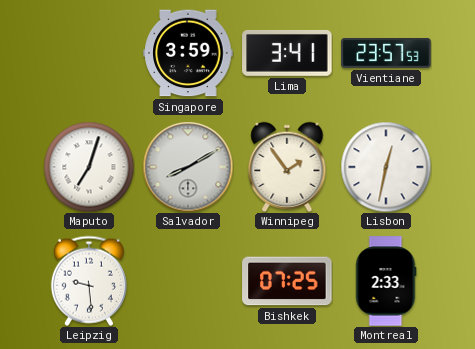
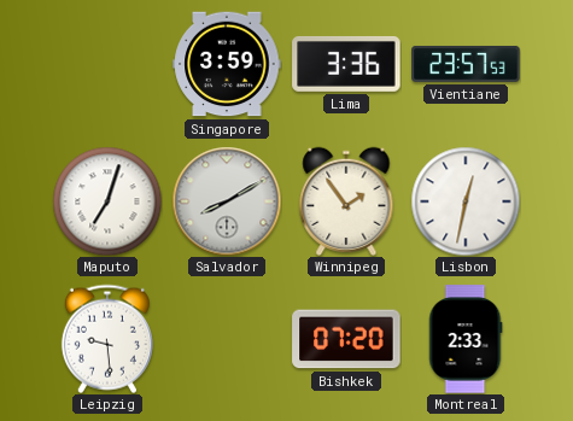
Lima: 3:41 -> 3:36
Bishkek: 07:25 -> 07:20
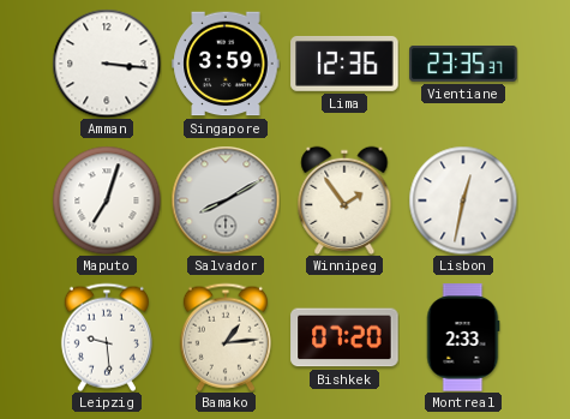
Amman: none -> 3:16
Lima: 3:36 -> 12:36
Vientiane: 23:57 -> 23:35
Bamako: none -> 1:14
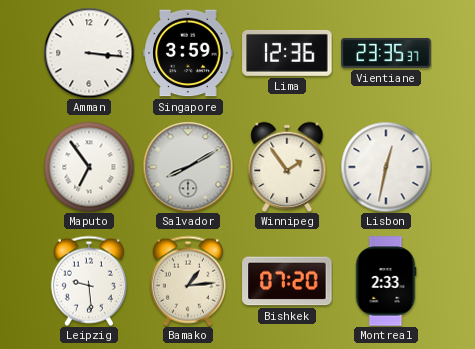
Maputo: 7:03 -> 6:54
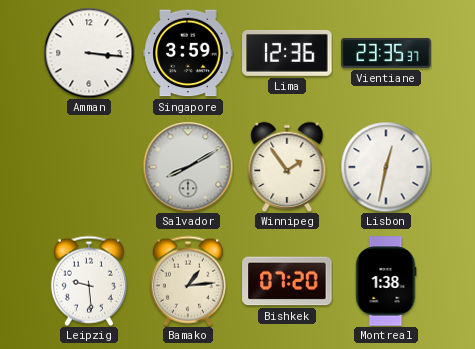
Maputo: 6:54 -> none
Montreal: 2:33 -> 1:38
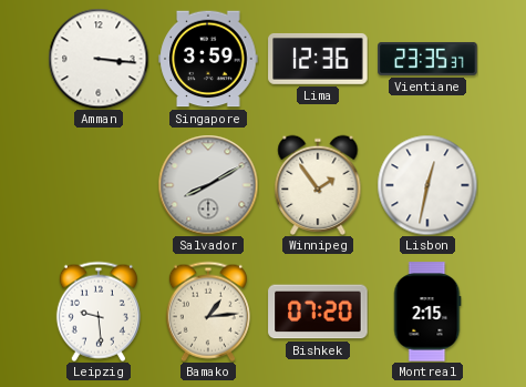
Montreal: 1:38 -> 2:15
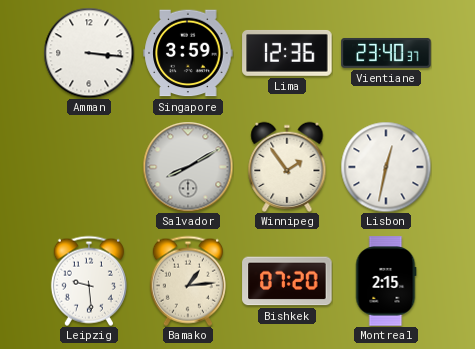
Vientiane: 23:35 -> 23:40
